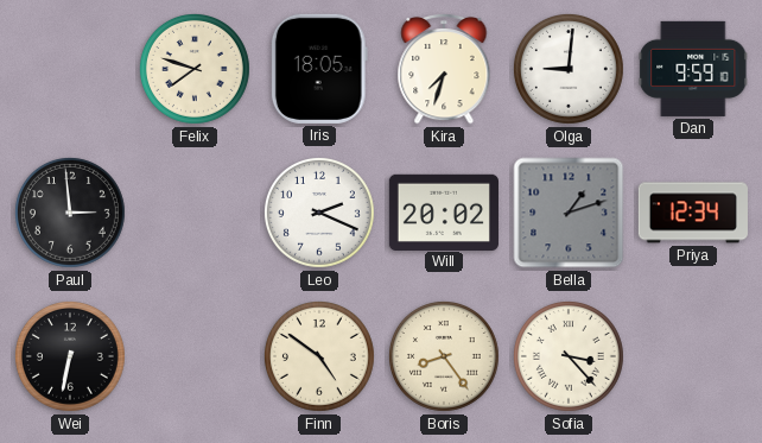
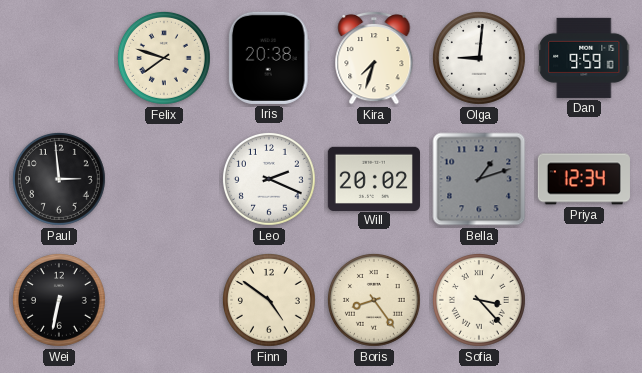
Iris: 18:05 -> 20:38
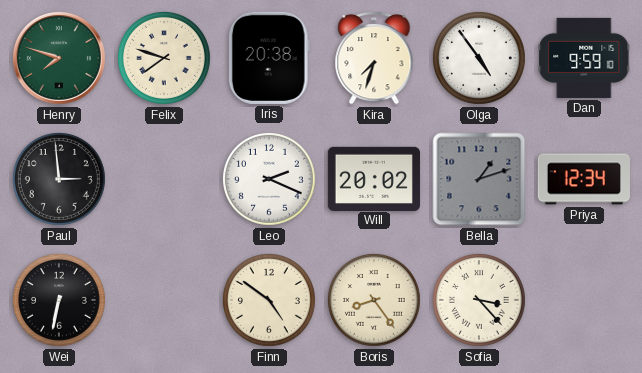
Henry: none -> 7:48
Olga: 9:01 -> 4:54
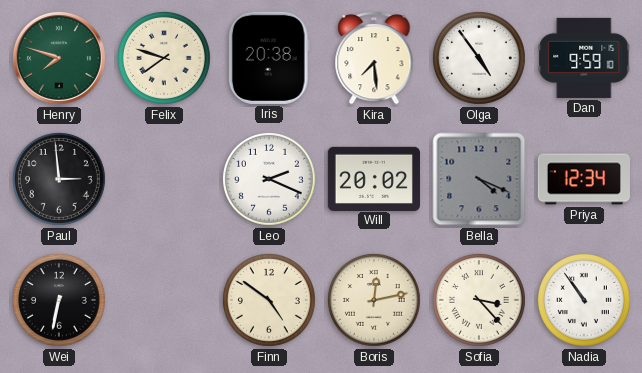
Kira: 7:33 -> 7:29
Bella: 1:12 -> 4:19
Boris: 8:24 -> 12:13
Nadia: none -> 10:54
